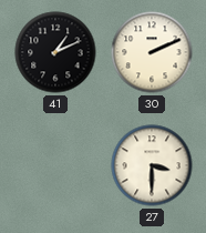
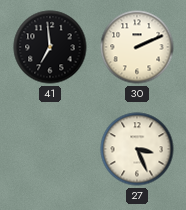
41: 1:11 -> 6:59
27: 3:30 -> 3:26
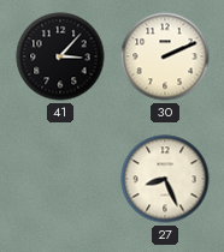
41: 6:59 -> 3:07
27: 3:26 -> 8:26
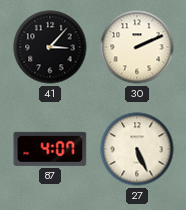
87: none -> 4:07
27: 8:26 -> 5:26
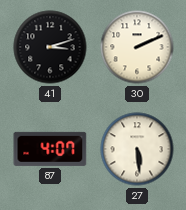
41: 3:07 -> 3:12
27: 5:26 -> 5:29
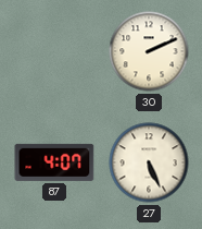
41: 3:12 -> none
27: 5:29 -> 5:26
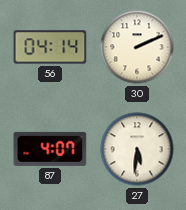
56: none -> 04:14
27: 5:26 -> 5:31
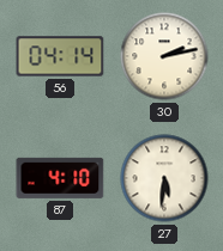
30: 2:11 -> 2:13
87: 4:07 -> 4:10
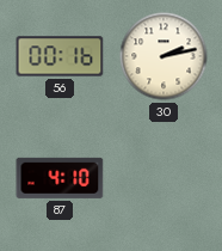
56: 04:14 -> 00:16
27: 5:31 -> none
